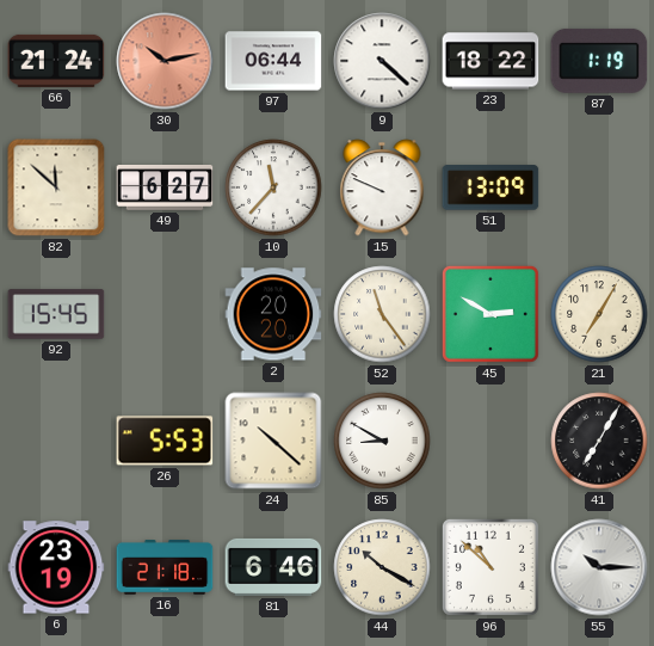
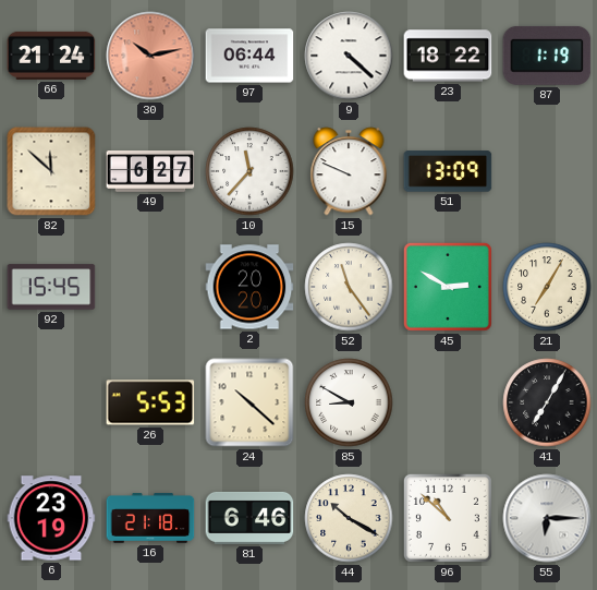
55: 10:15 -> 6:15
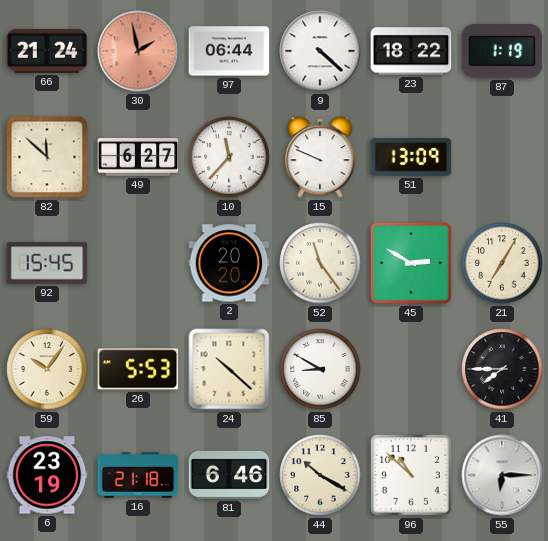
30: 10:13 -> 1:58
59: none -> 10:06
41: 7:05 -> 7:45
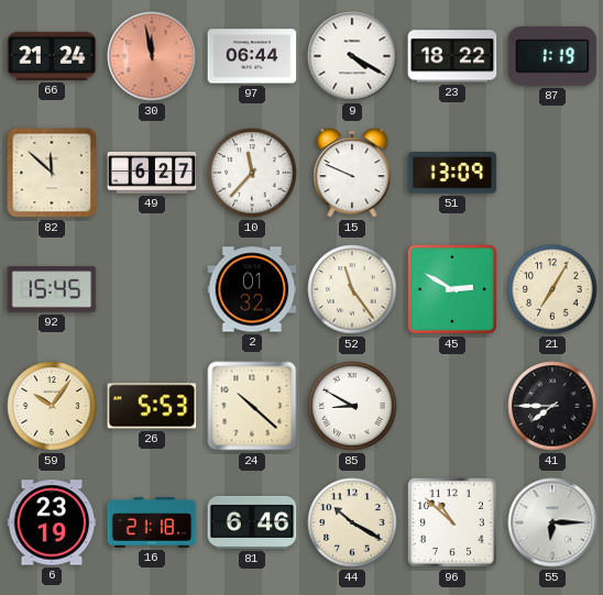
30: 1:58 -> 11:58
9: 4:22 -> 4:20
2: 20:20 -> 01:32
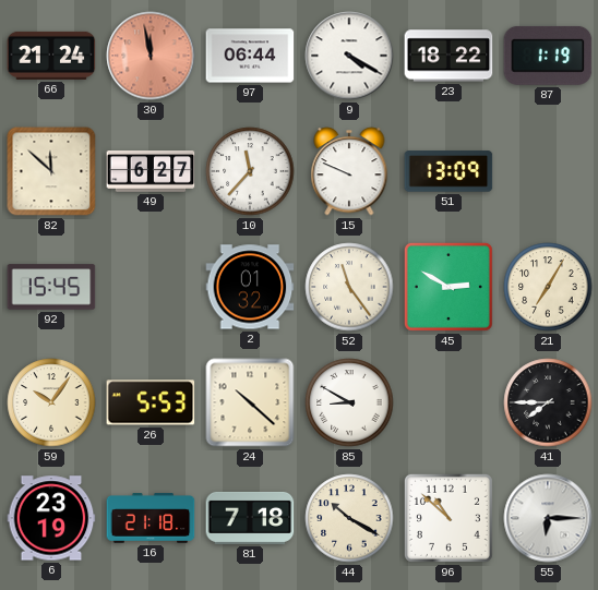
81: 6:46 -> 7:18
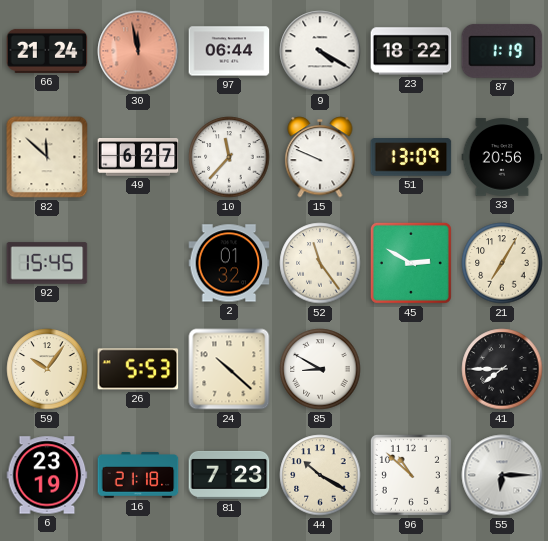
33: none -> 20:56
81: 7:18 -> 7:23
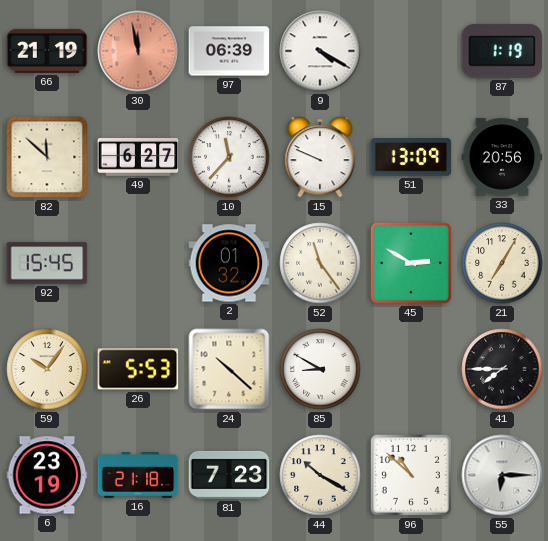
66: 21:24 -> 21:19
97: 06:44 -> 06:39
23: 18:22 -> none
